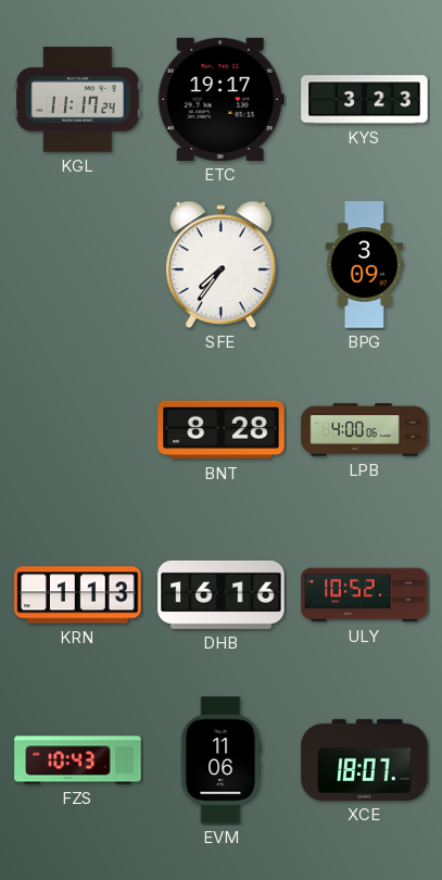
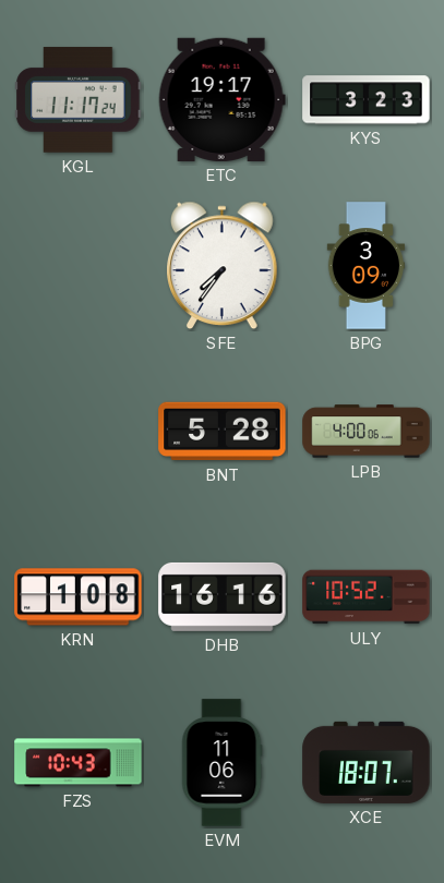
BNT: 8:28 -> 5:28
KRN: 1:13 -> 1:08
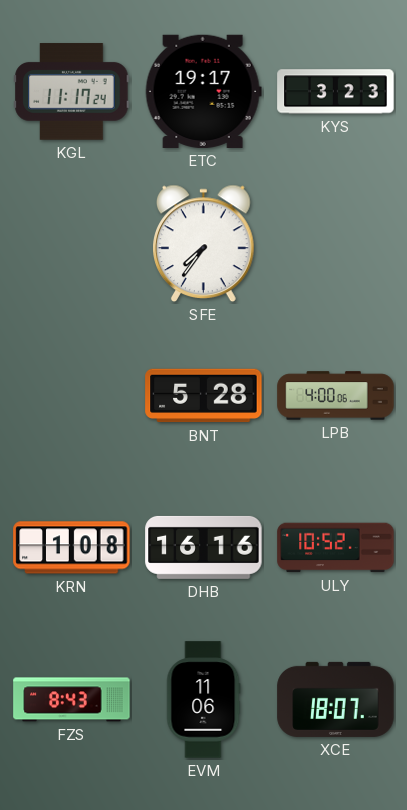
BPG: 3:09 -> none
FZS: 10:43 -> 8:43
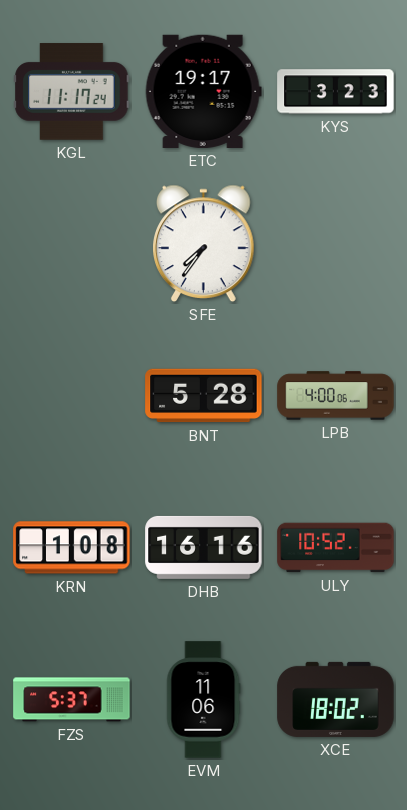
FZS: 8:43 -> 5:37
XCE: 18:07 -> 18:02
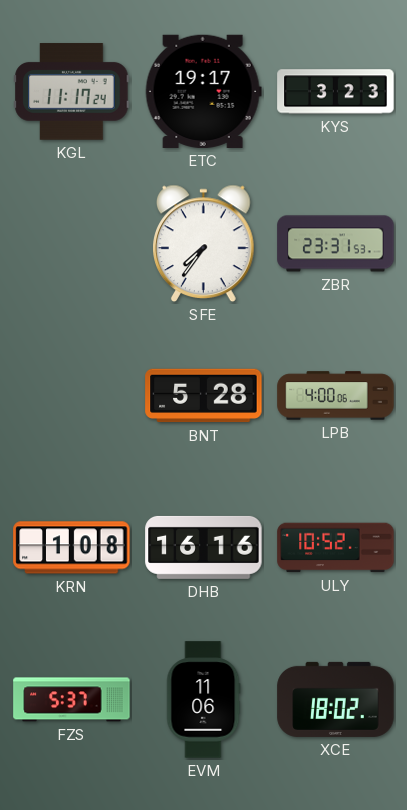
ZBR: none -> 23:31
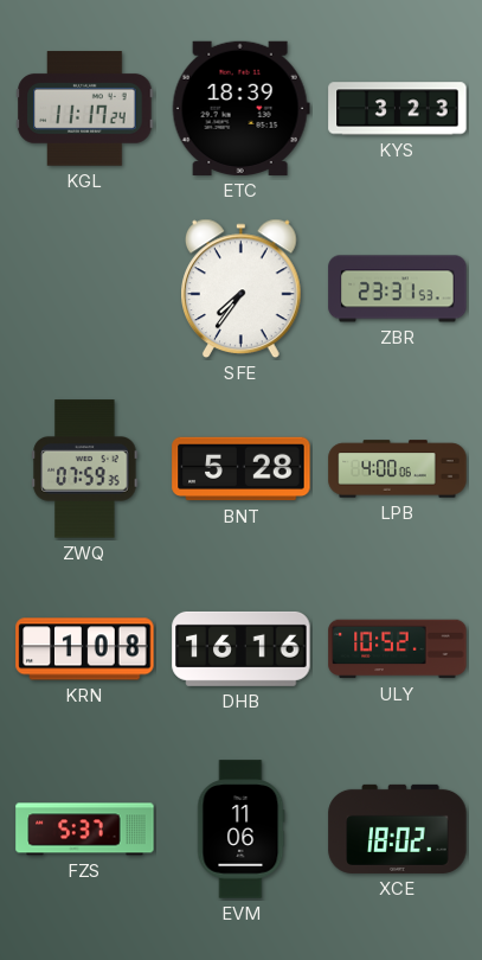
ETC: 19:17 -> 18:39
ZWQ: none -> 07:59
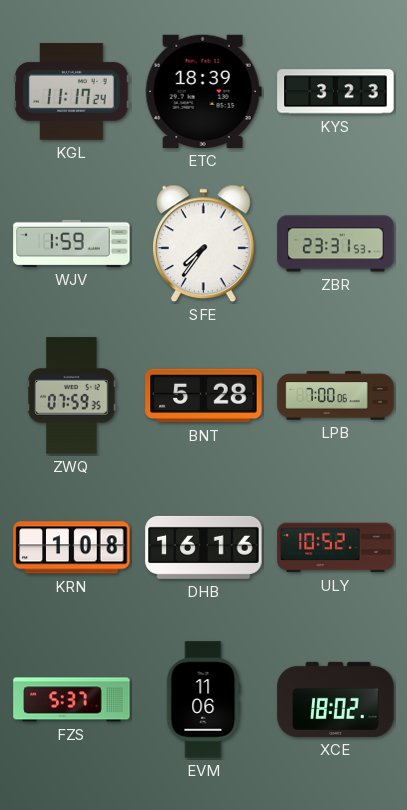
WJV: none -> 1:59
LPB: 4:00 -> 7:00
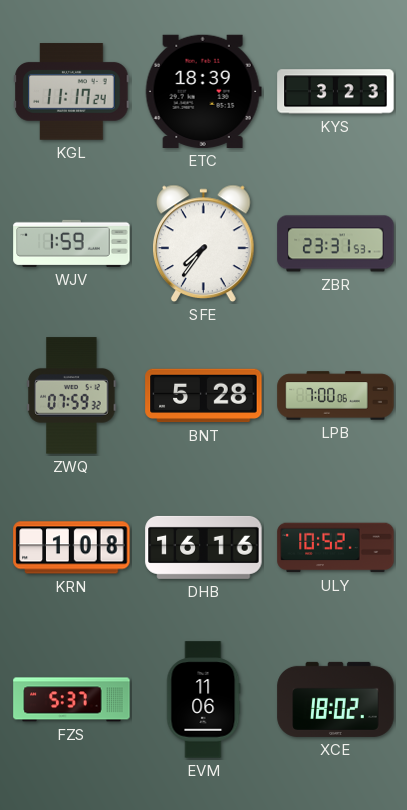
ZWQ: 07:59:35 -> 07:59:32
